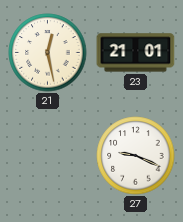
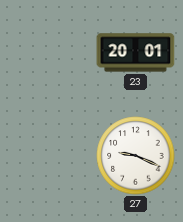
21: 12:28 -> none
23: 21:01 -> 20:01
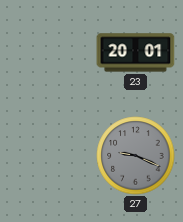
27 dial: white -> grey
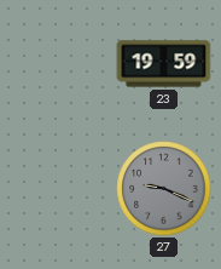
23: 20:01 -> 19:59
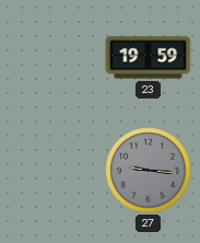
27: 9:19 -> 9:16
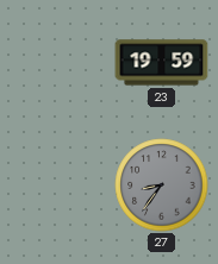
27: 9:16 -> 8:36
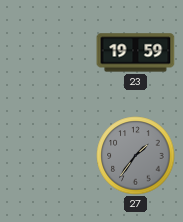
27: 8:36 -> 1:36
